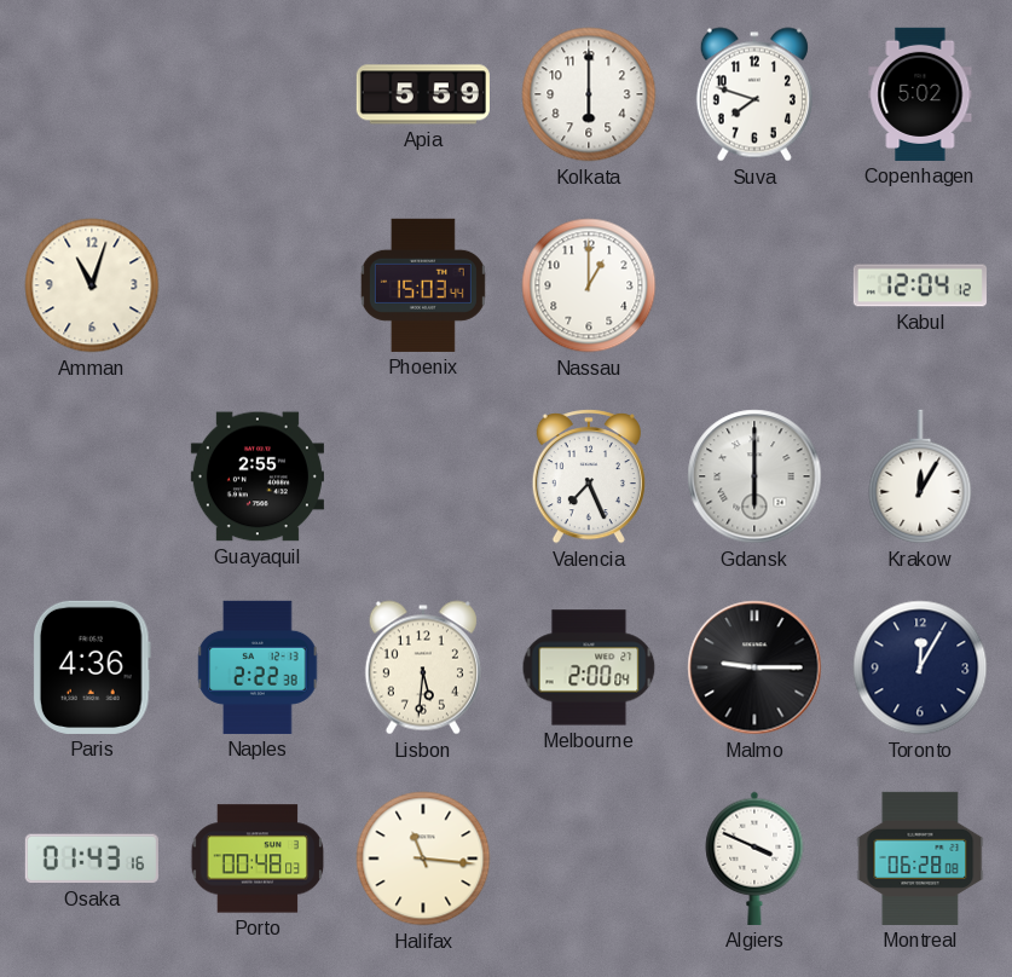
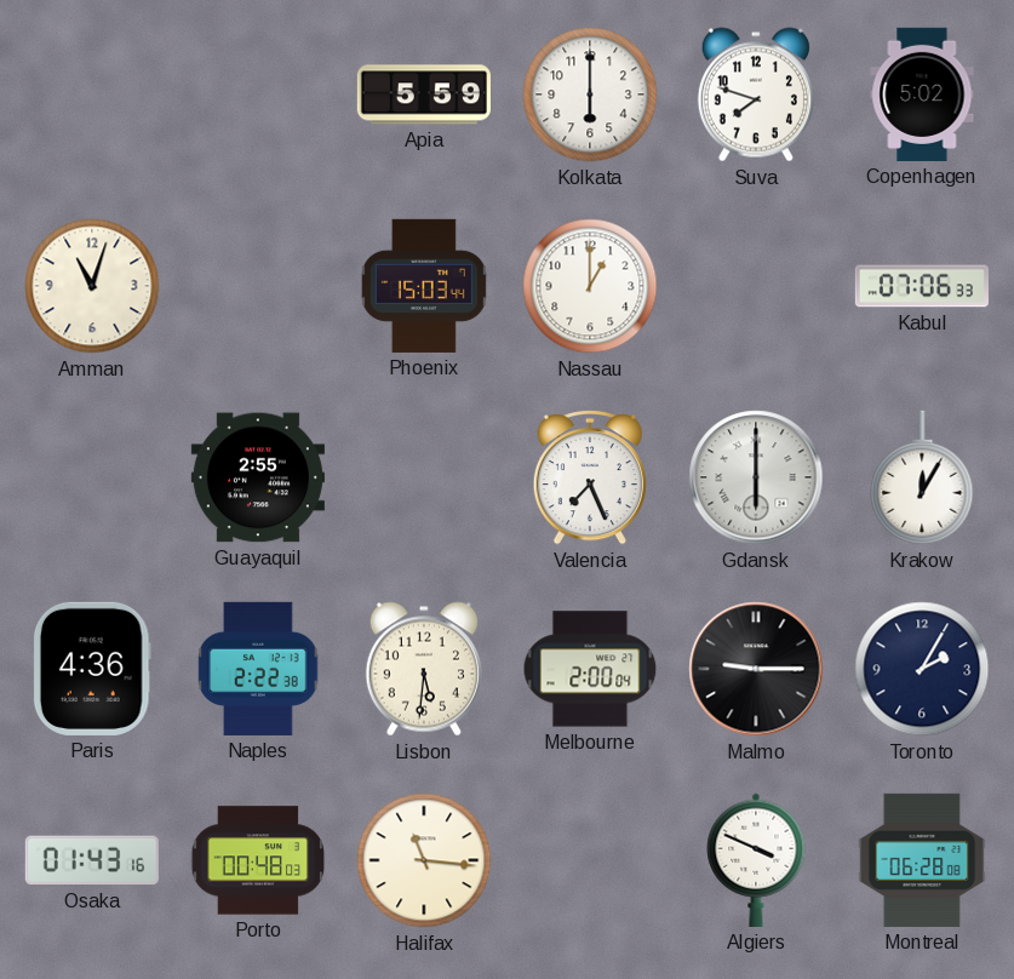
Kabul: 12:04 -> 07:06
Toronto: 12:05 -> 2:05
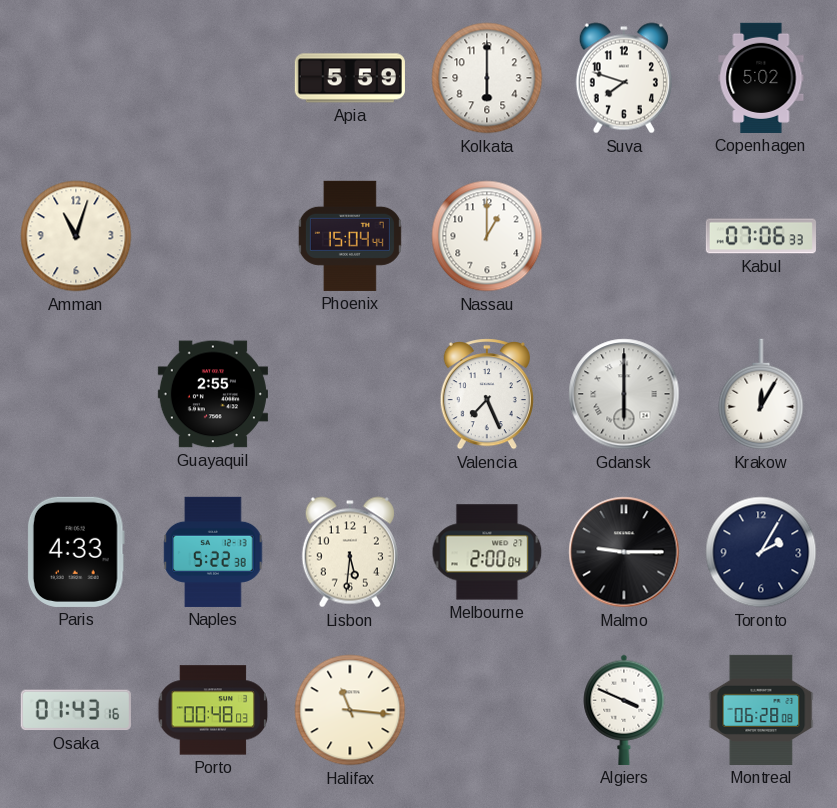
Phoenix: 15:03 -> 15:04
Paris: 4:36 -> 4:33
Naples: 2:22 -> 5:22
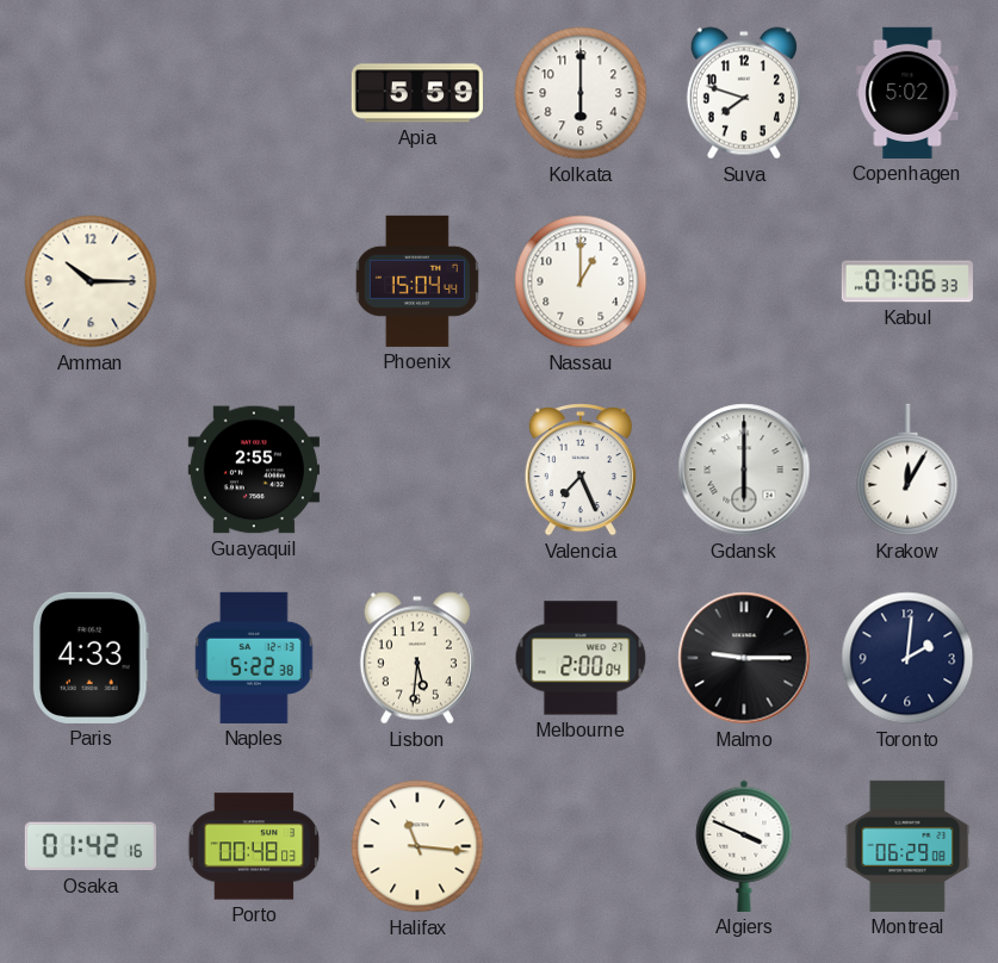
Amman: 11:03 -> 10:15
Toronto: 2:05 -> 2:01
Osaka: 01:43 -> 01:42
Montreal: 06:28 -> 06:29
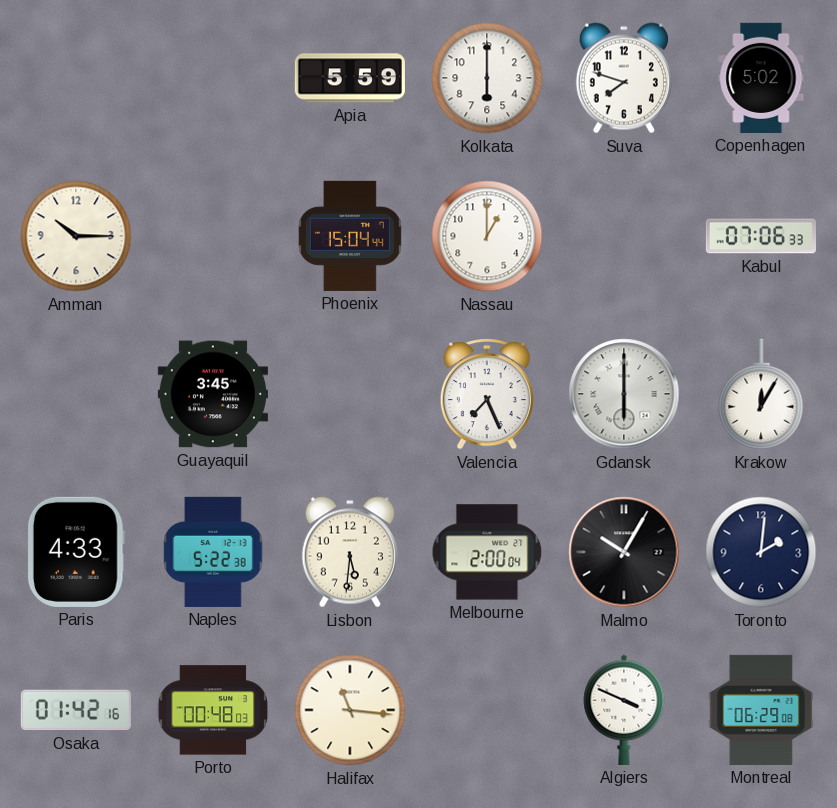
Guayaquil: 2:55 -> 3:45
Malmo: 9:15 -> 10:05
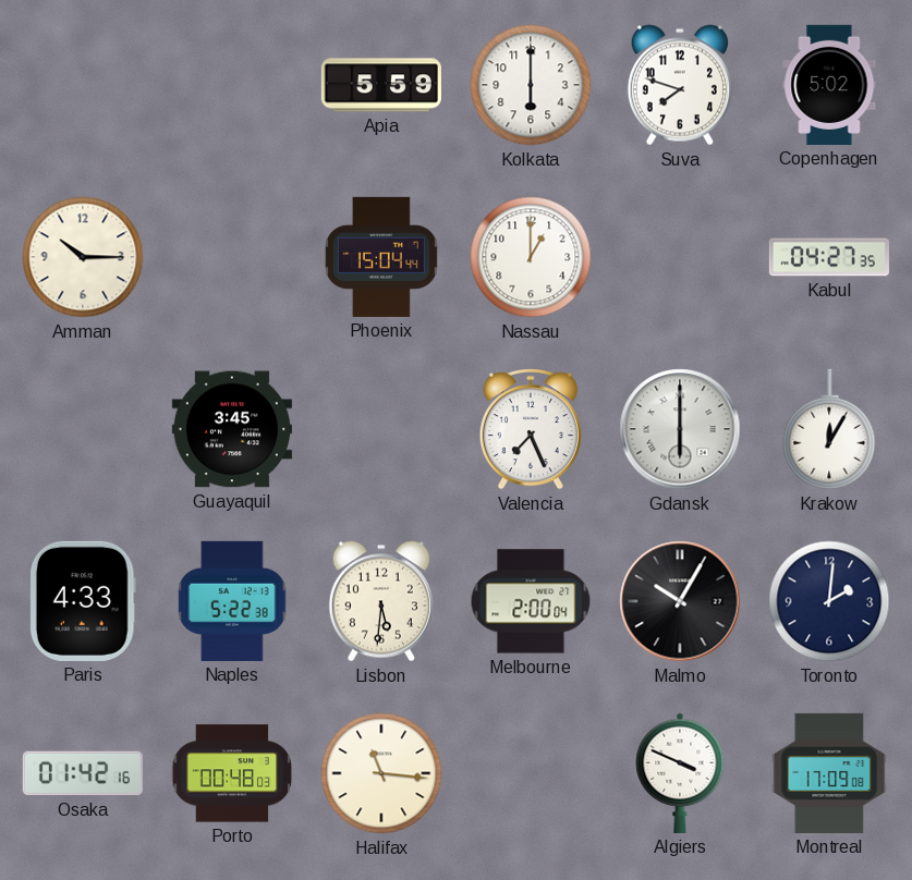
Kabul: 07:06 -> 04:27
Montreal: 06:29 -> 17:09
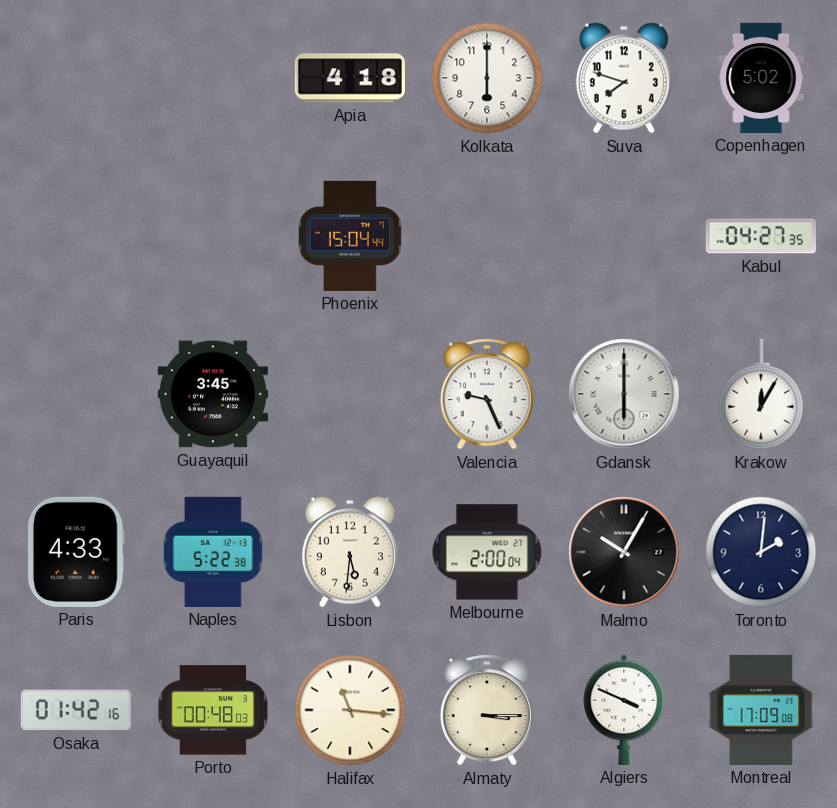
Apia: 5:59 -> 4:18
Amman: 10:15 -> none
Nassau: 1:00 -> none
Valencia: 7:26 -> 9:26
Almaty: none -> 3:15
